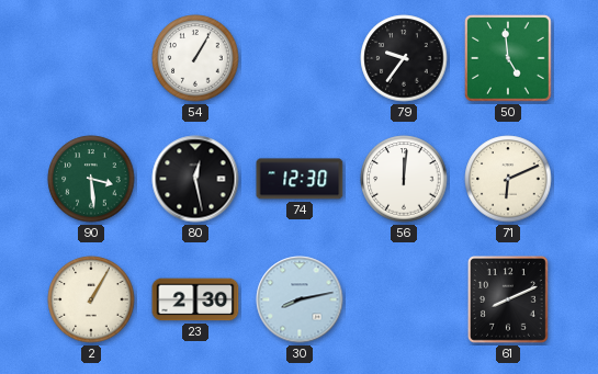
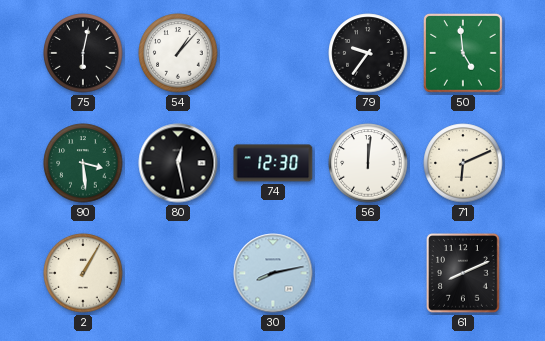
75: none -> 6:02
54: 1:05 -> 1:07
23: 2:30 -> none
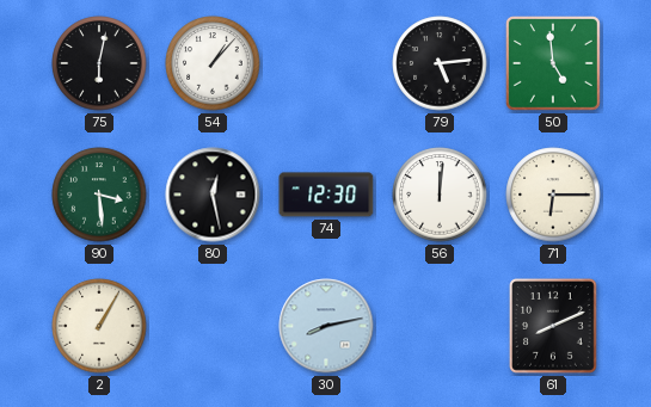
79: 9:36 -> 5:14
71: 6:11 -> 6:15
